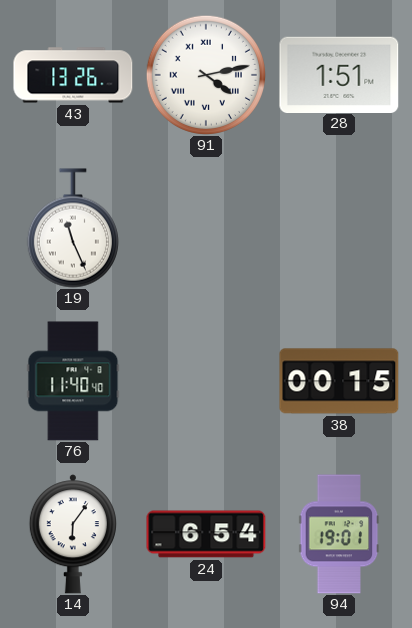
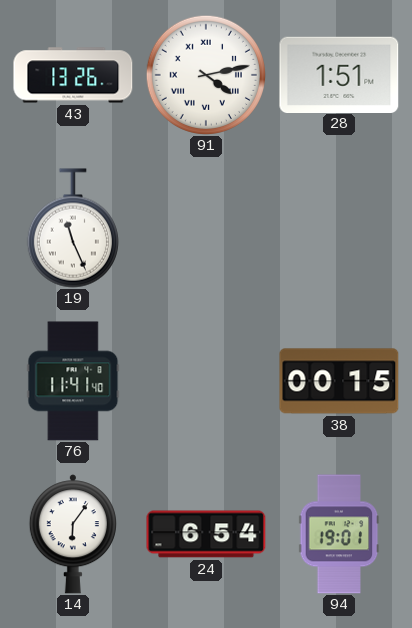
76: 11:40 -> 11:41
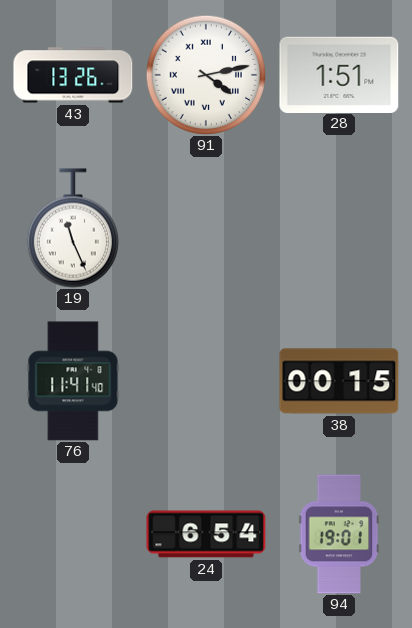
14: 6:06 -> none
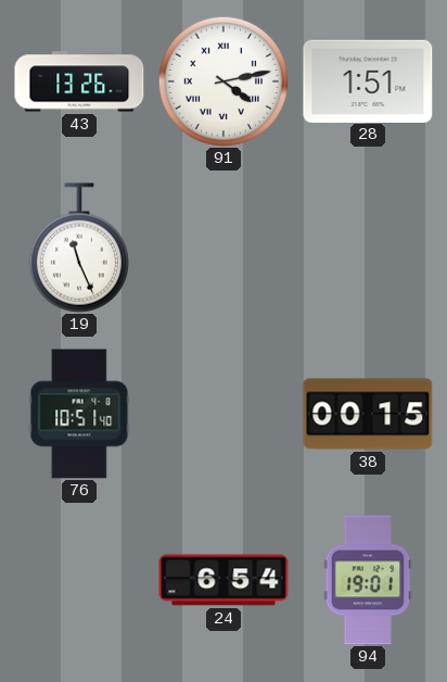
76: 11:41 -> 10:51
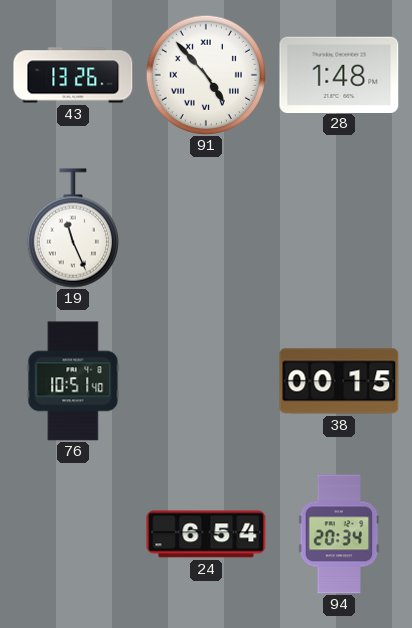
91: 4:13 -> 4:53
28: 1:51 -> 1:48
94: 19:01 -> 20:34
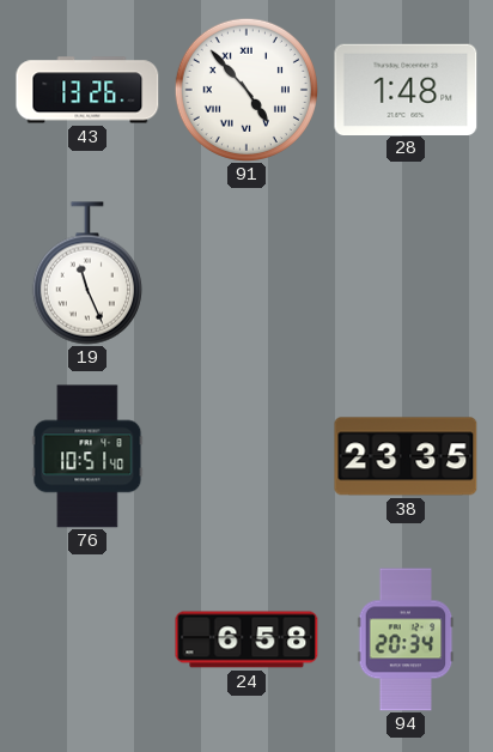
38: 00:15 -> 23:35
24: 6:54 -> 6:58
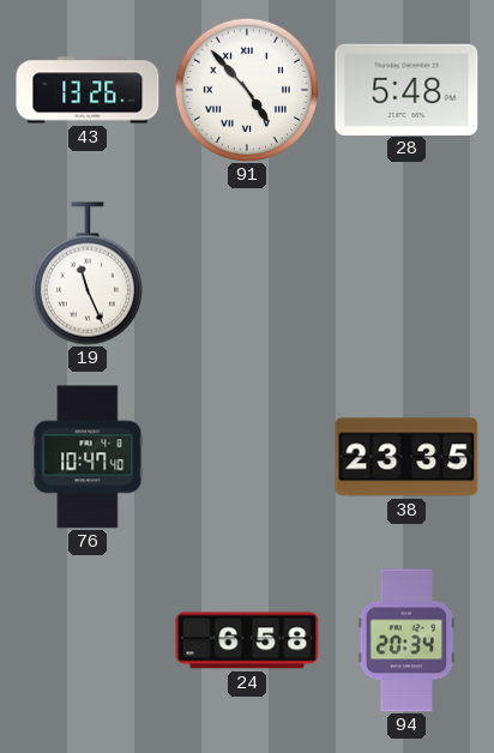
28: 1:48 -> 5:48
76: 10:51 -> 10:47
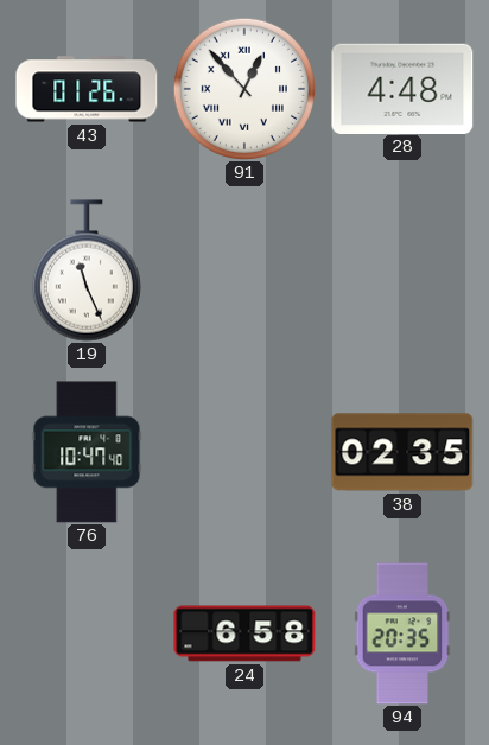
43: 13:26 -> 01:26
91: 4:53 -> 12:53
28: 5:48 -> 4:48
38: 23:35 -> 02:35
94: 20:34 -> 20:35
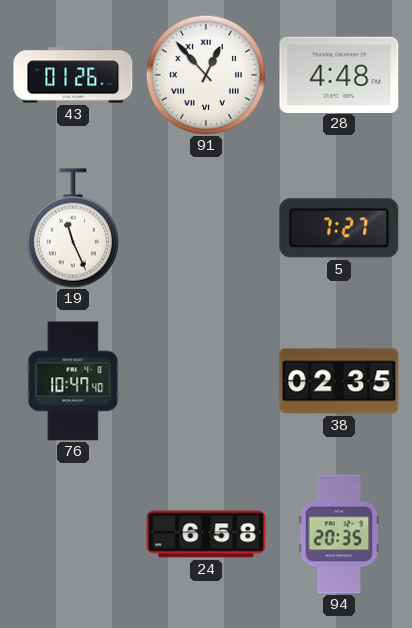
5: none -> 7:27
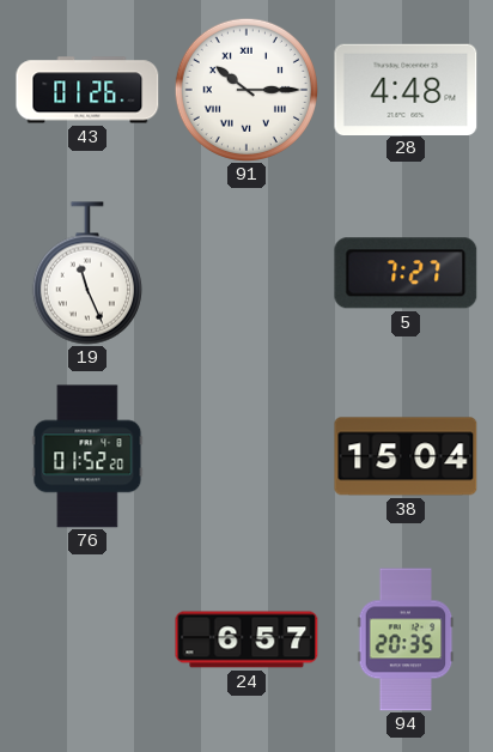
91: 12:53 -> 10:15
76: 10:47 -> 01:52
38: 02:35 -> 15:04
24: 6:58 -> 6:57
